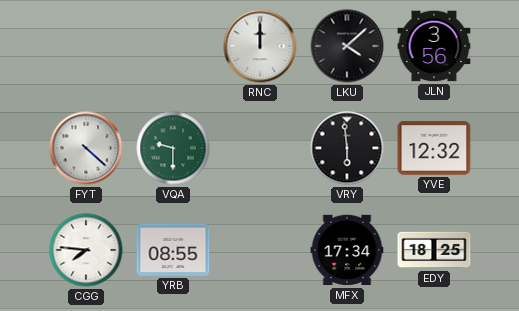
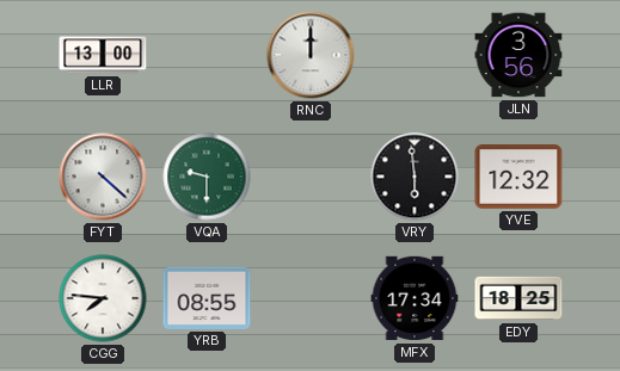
LLR: none -> 13:00
LKU: 4:08 -> none
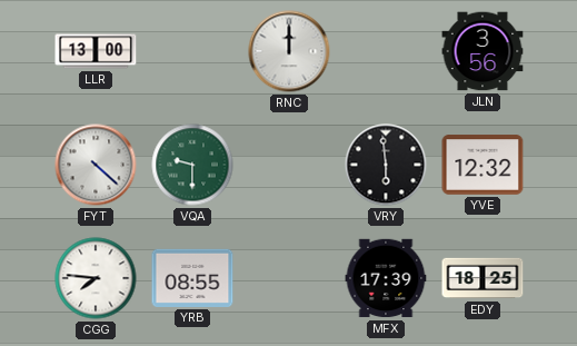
MFX: 17:34 -> 17:39
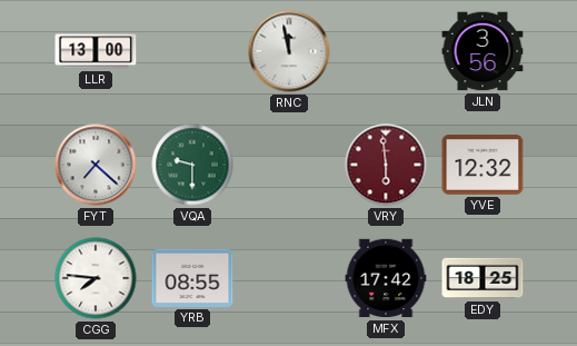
RNC: 12:00 -> 11:58
FYT: 4:22 -> 7:22
VRY dial: black -> burgundy
MFX: 17:39 -> 17:42
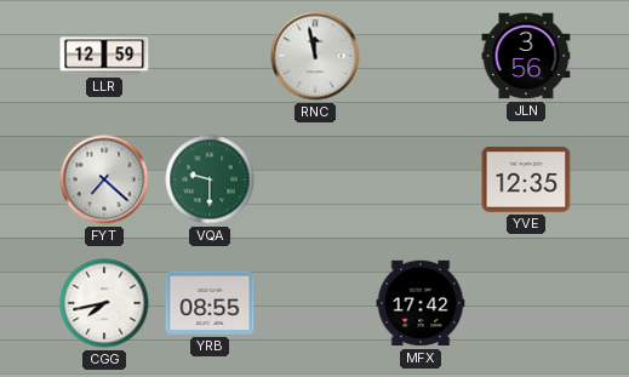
LLR: 13:00 -> 12:59
VRY: 5:59 -> none
YVE: 12:32 -> 12:35
CGG: 7:46 -> 7:43
EDY: 18:25 -> none
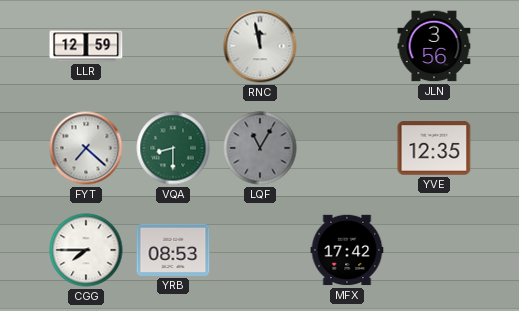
VQA: 9:30 -> 8:30
LQF: none -> 11:05
CGG: 7:43 -> 7:45
YRB: 08:55 -> 08:53
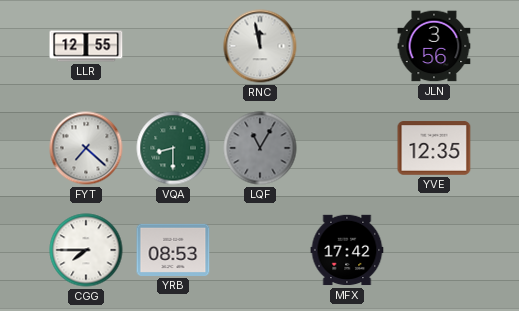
LLR: 12:59 -> 12:55
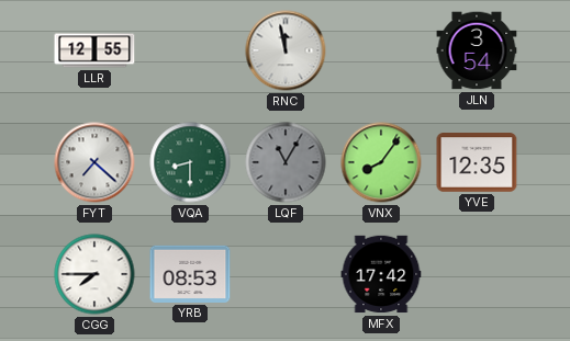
JLN: 3:56 -> 3:54
VNX: none -> 8:06
